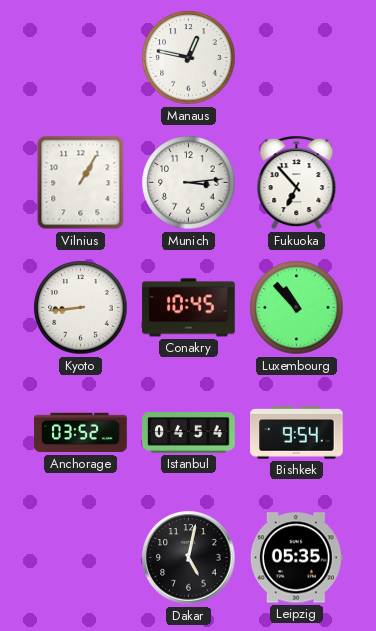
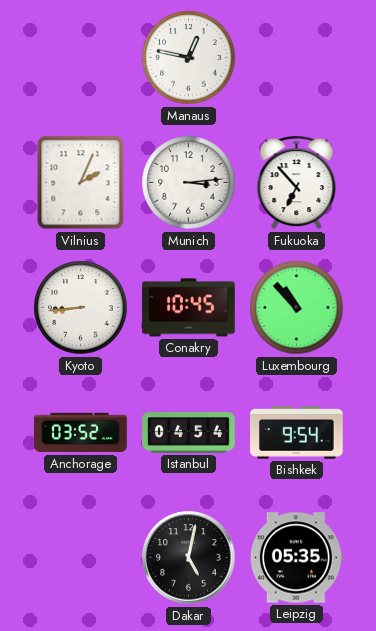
Vilnius: 1:05 -> 2:04
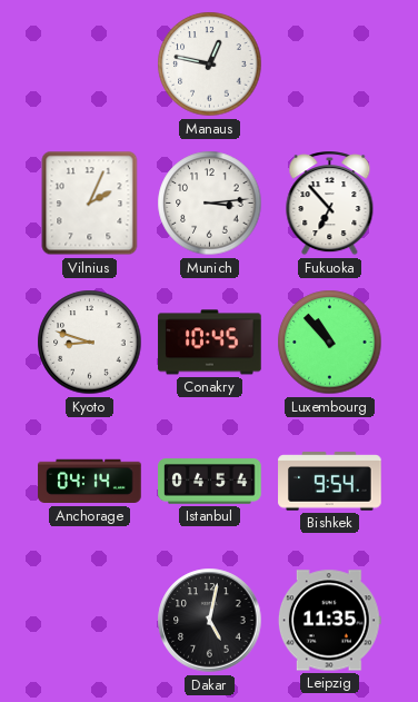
Kyoto: 8:44 -> 8:48
Anchorage: 03:52 -> 04:14
Leipzig: 05:35 -> 11:35
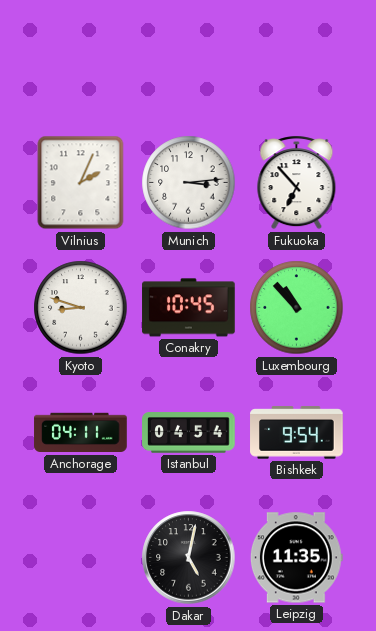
Manaus: 12:47 -> none
Anchorage: 04:14 -> 04:11
